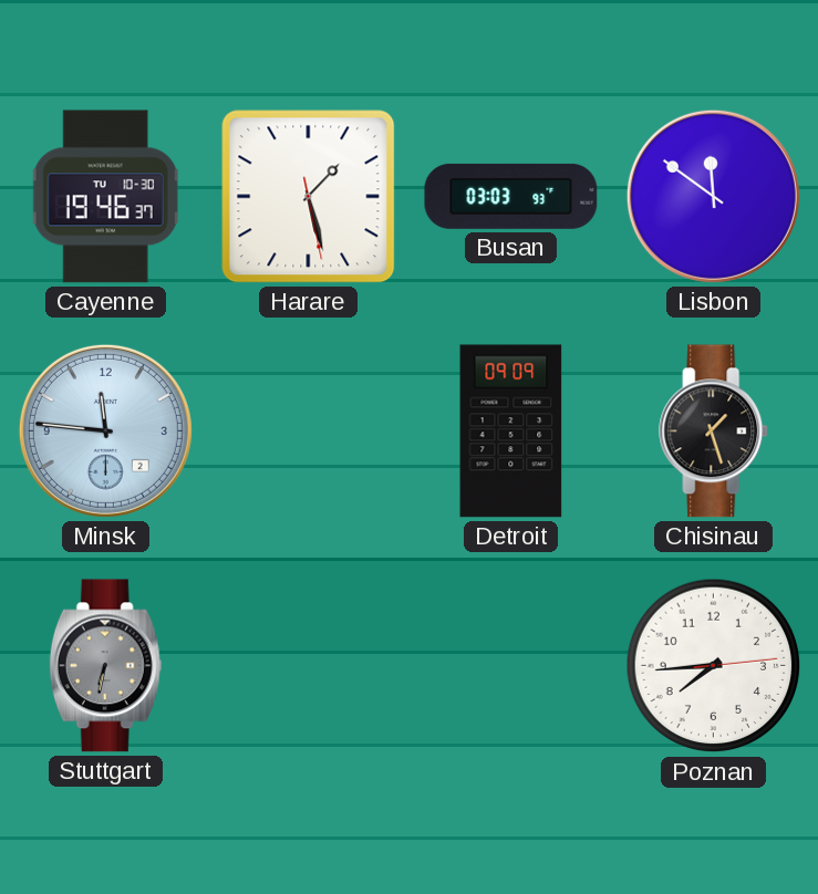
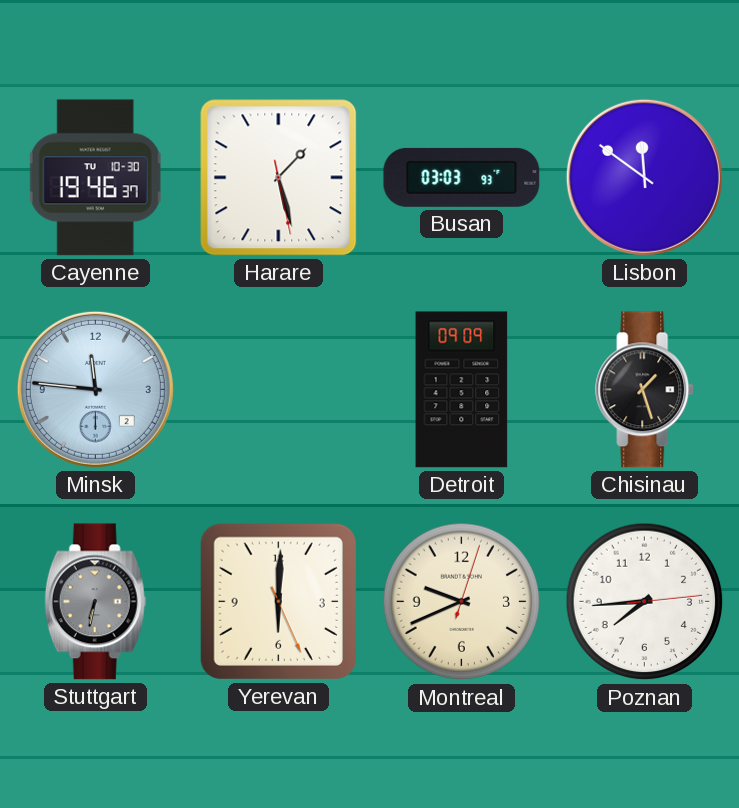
Yerevan: none -> 6:00
Montreal: none -> 9:41
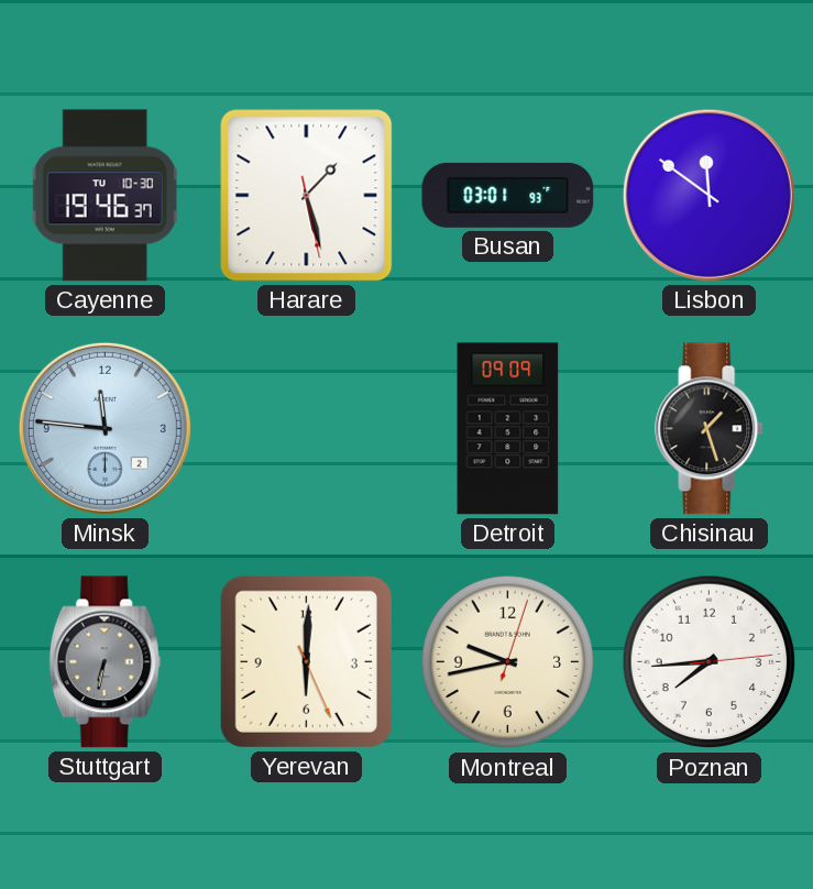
Busan: 03:03 -> 03:01
Montreal: 9:41 -> 9:43
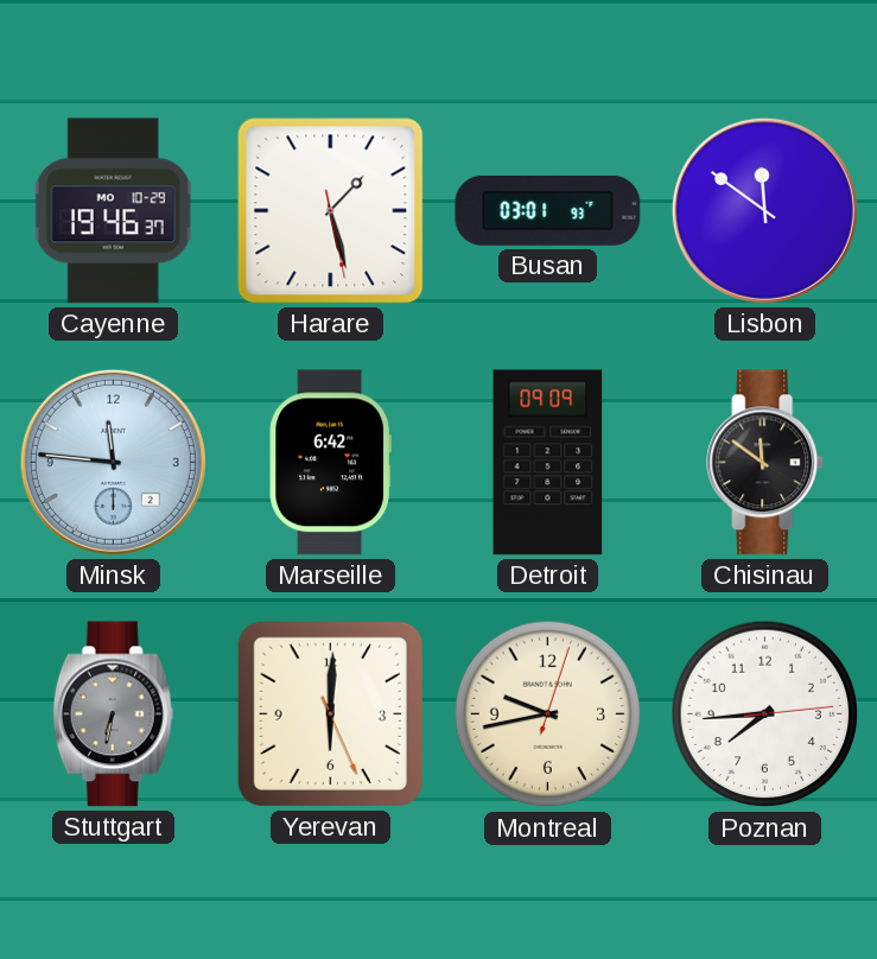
Cayenne date: TU 10-30 -> MO 10-29
Marseille: none -> 6:42
Chisinau: 1:27 -> 11:51
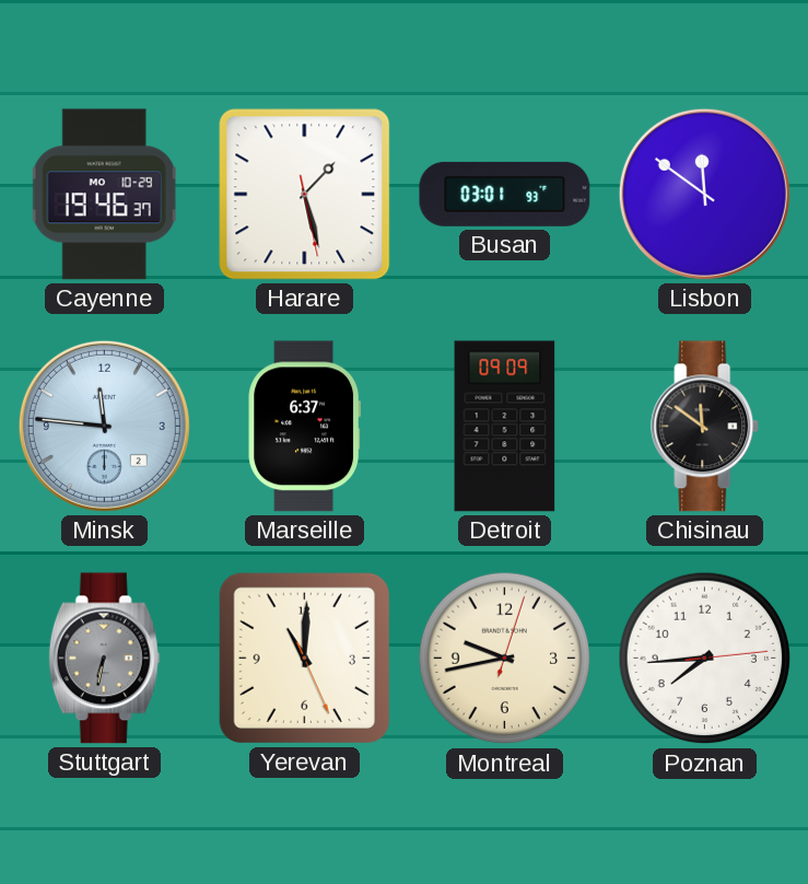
Marseille: 6:42 -> 6:37
Yerevan: 6:00 -> 11:00
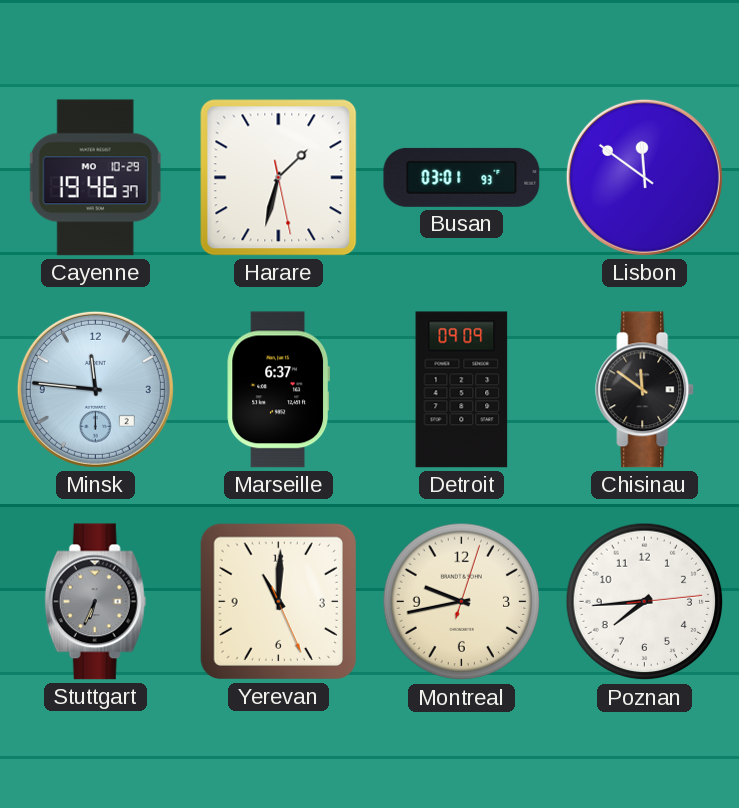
Harare: 1:27 -> 1:32
Stuttgart: 6:32 -> 6:34
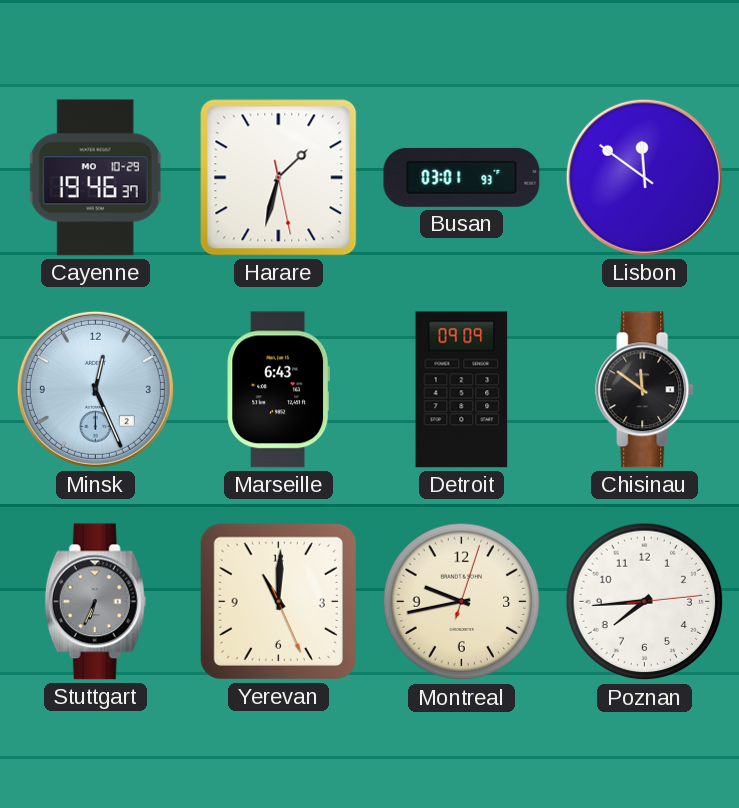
Minsk: 11:46 -> 12:26
Marseille: 6:37 -> 6:43
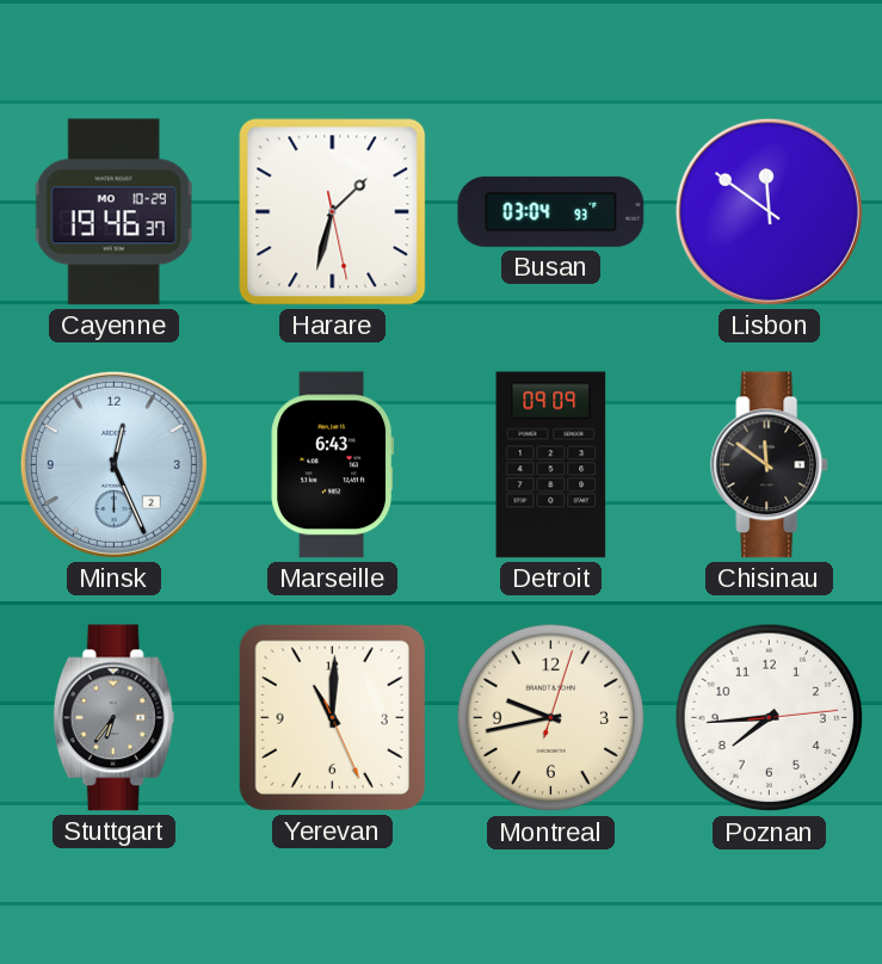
Busan: 03:01 -> 03:04
Stuttgart: 6:34 -> 6:36
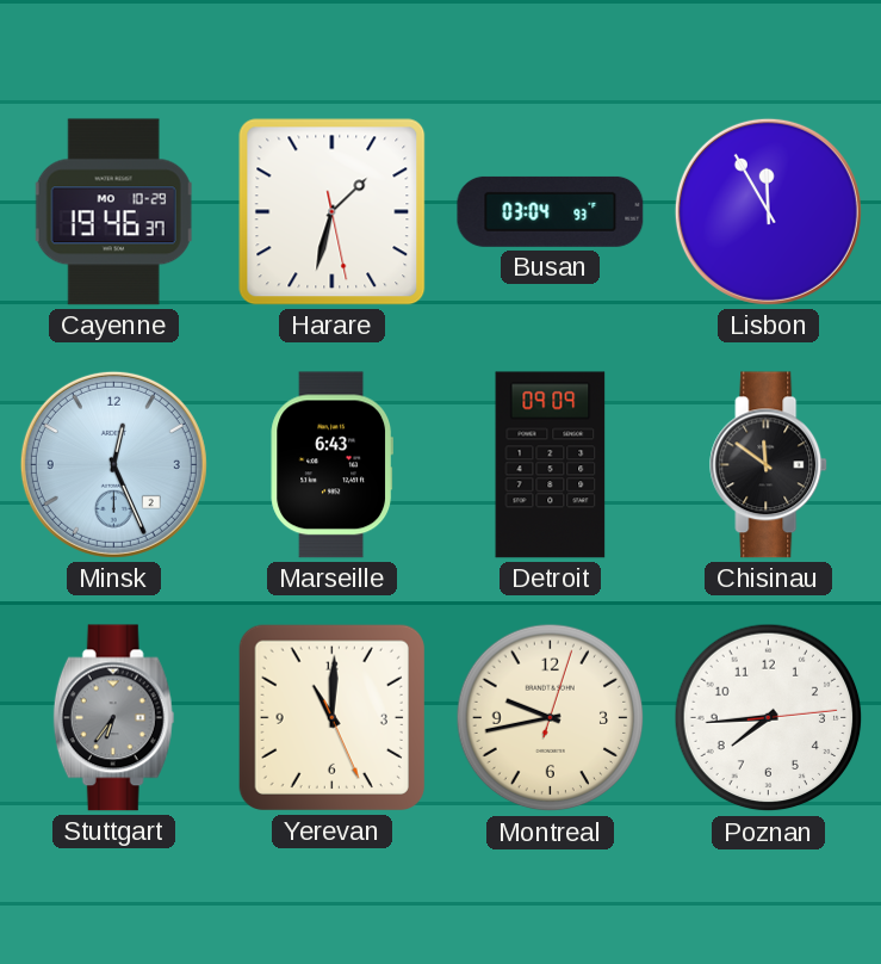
Lisbon: 11:51 -> 11:55
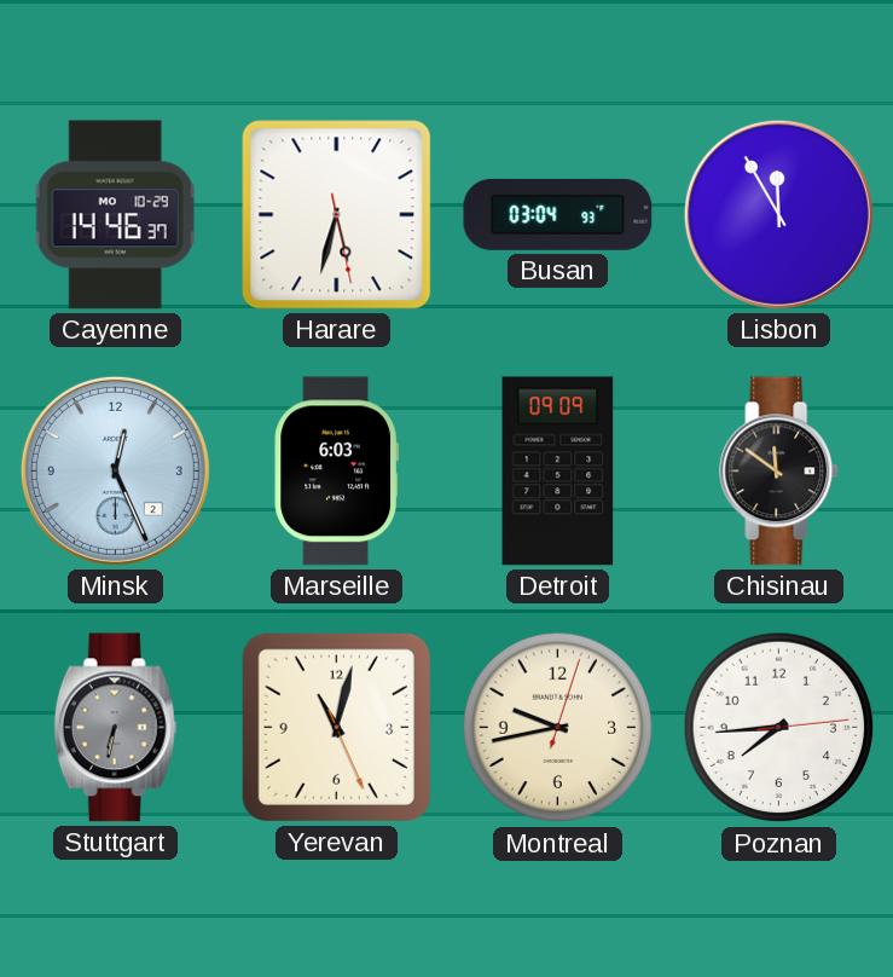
Cayenne: 19:46 -> 14:46
Harare: 1:32 -> 5:32
Marseille: 6:43 -> 6:03
Stuttgart: 6:36 -> 6:32
Yerevan: 11:00 -> 11:02
